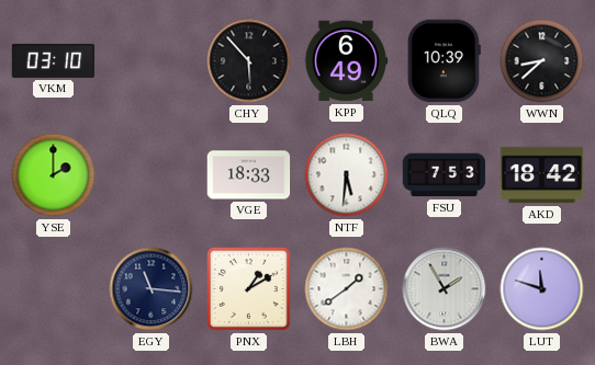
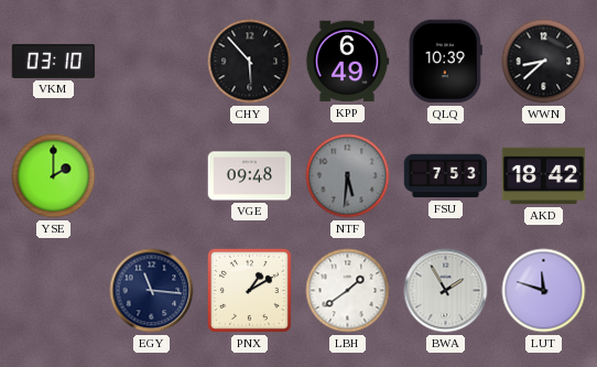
VGE: 18:33 -> 09:48
NTF dial: white -> grey
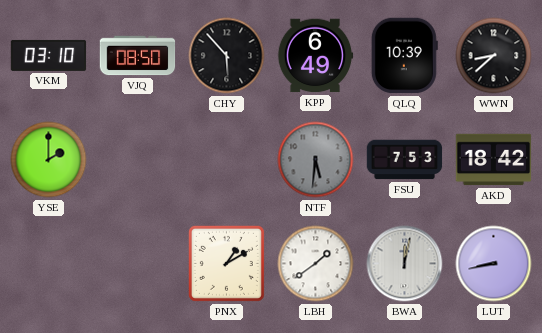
VJQ: none -> 08:50
VGE: 09:48 -> none
EGY: 11:16 -> none
BWA: 1:55 -> 12:02
LUT: 11:48 -> 8:43
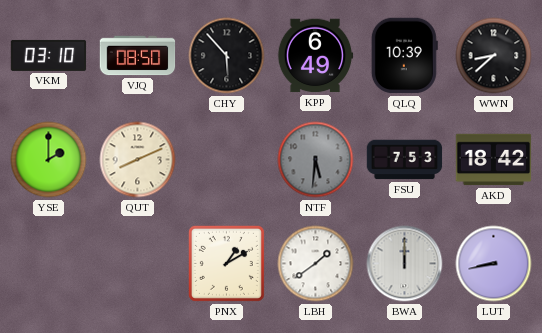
QUT: none -> 8:11
BWA: 12:02 -> 12:00
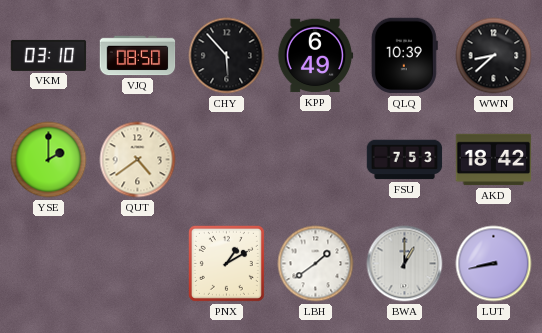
QUT: 8:11 -> 4:39
NTF: 5:31 -> none
BWA: 12:00 -> 1:00
